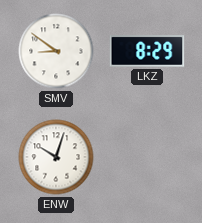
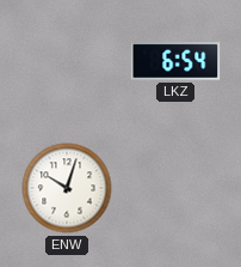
SMV: 8:51 -> none
LKZ: 8:29 -> 6:54
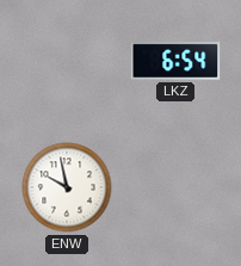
ENW: 10:03 -> 9:58
